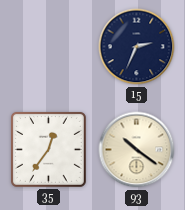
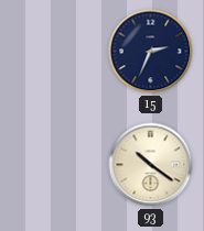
35: 12:36 -> none
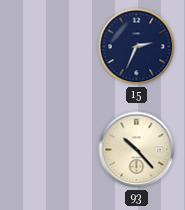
93: 10:21 -> 10:23
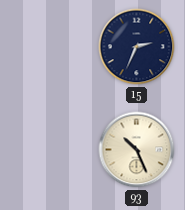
93: 10:23 -> 10:26
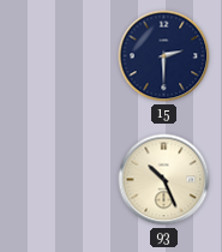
15: 2:34 -> 2:30
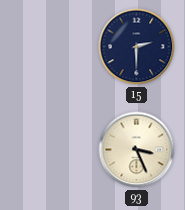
93: 10:26 -> 3:26
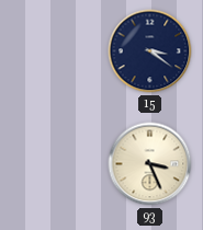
15: 2:30 -> 3:21
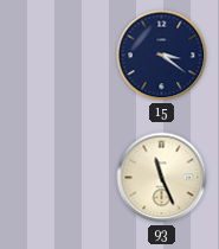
93: 3:26 -> 11:26
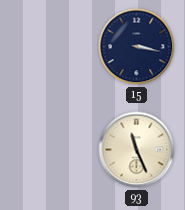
15: 3:21 -> 3:17
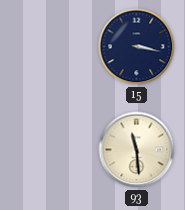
93: 11:26 -> 11:29
